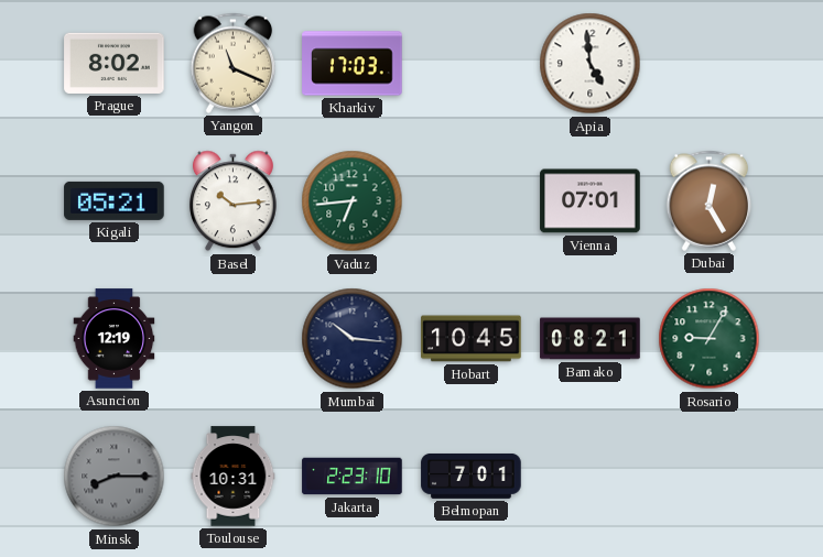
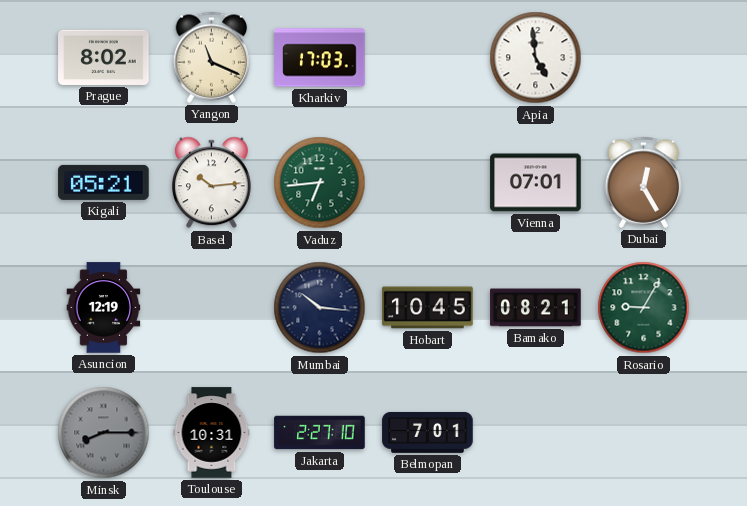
Jakarta: 2:23 -> 2:27
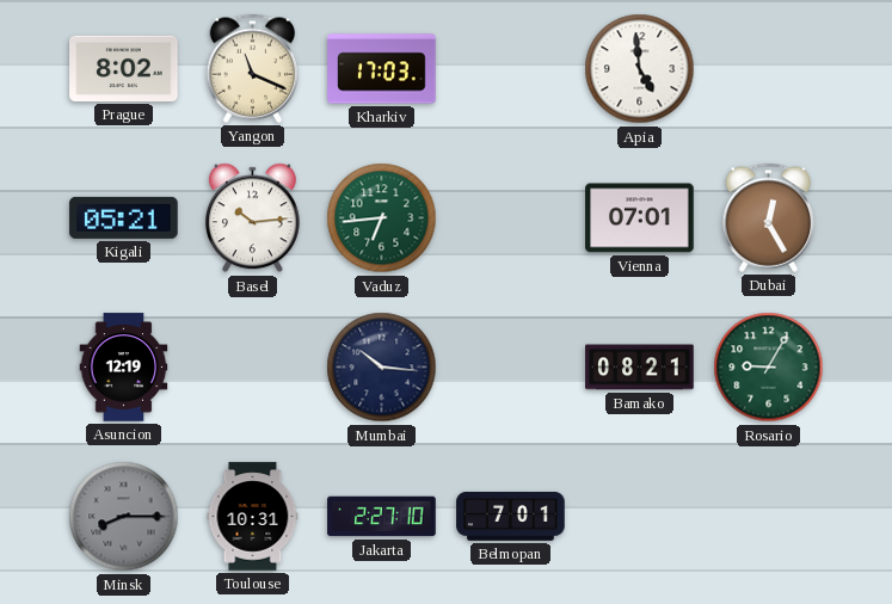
Hobart: 10:45 -> none
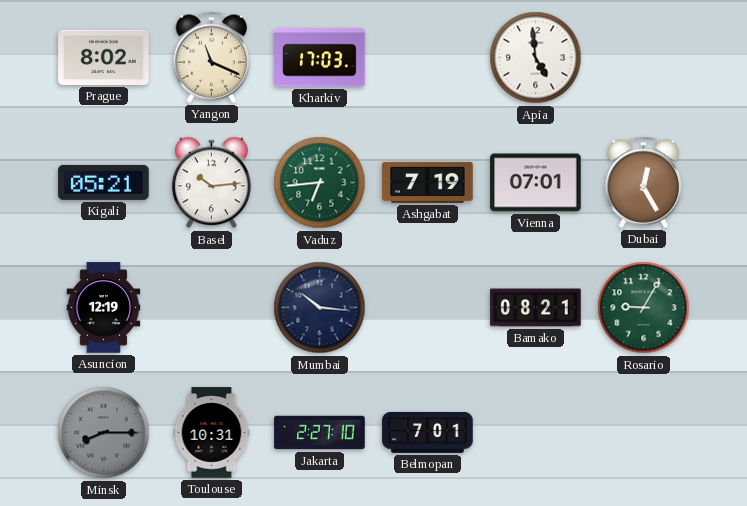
Ashgabat: none -> 7:19
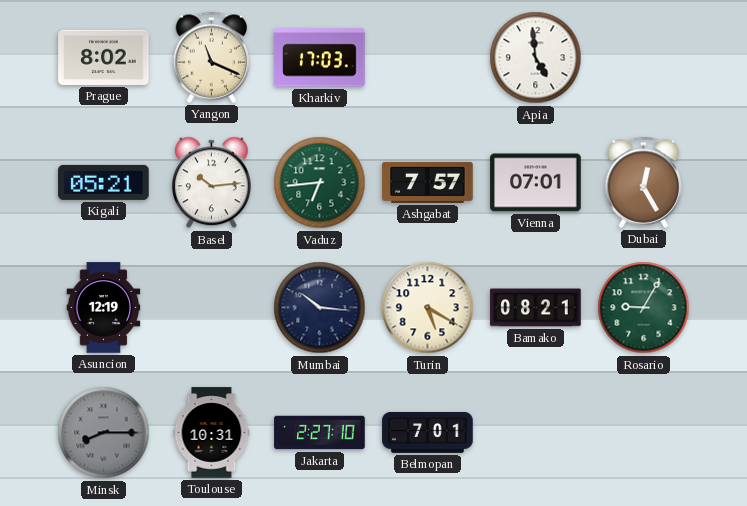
Ashgabat: 7:19 -> 7:57
Turin: none -> 5:20
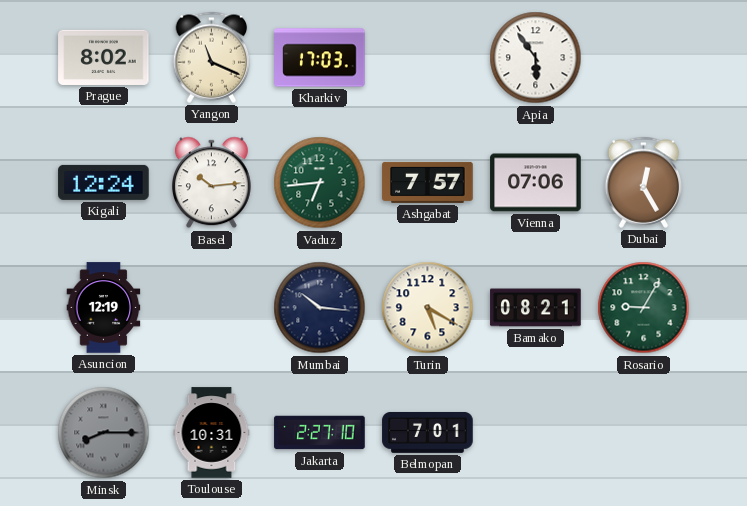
Apia: 4:59 -> 5:54
Kigali: 05:21 -> 12:24
Vienna: 07:01 -> 07:06
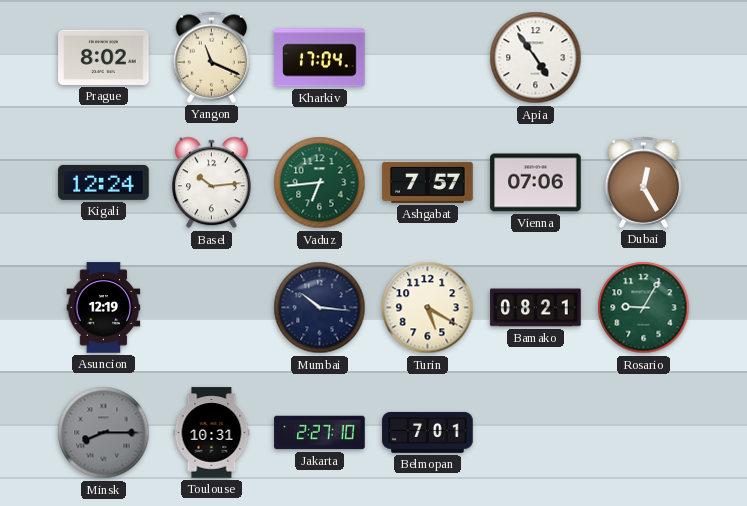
Kharkiv: 17:03 -> 17:04
Apia: 5:54 -> 4:54
